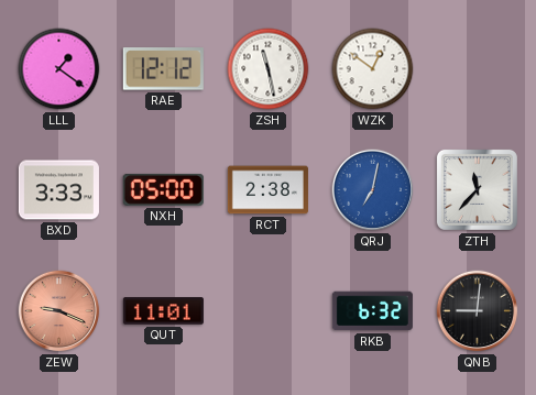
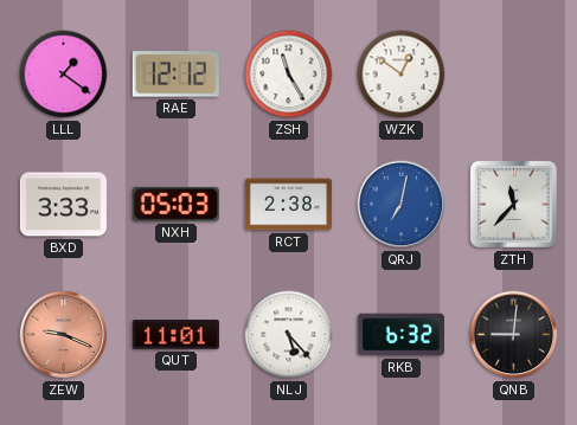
ZSH: 11:28 -> 11:25
NXH: 05:00 -> 05:03
NLJ: none -> 5:23
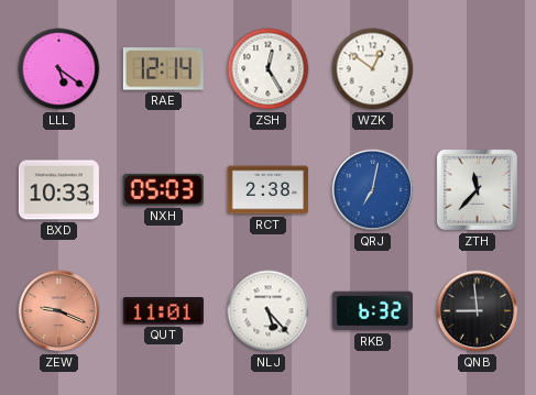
LLL: 1:21 -> 5:21
RAE: 12:12 -> 12:14
ZSH: 11:25 -> 12:25
BXD: 3:33 -> 10:33
QNB: 9:01 -> 8:59
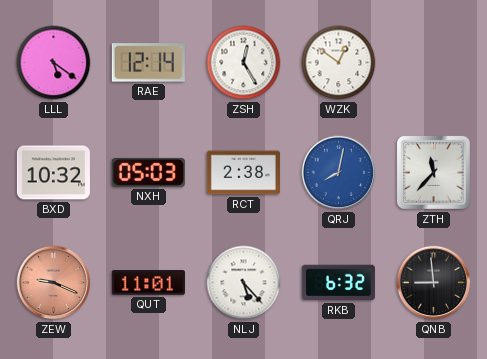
BXD: 10:33 -> 10:32
QRJ: 7:02 -> 8:02
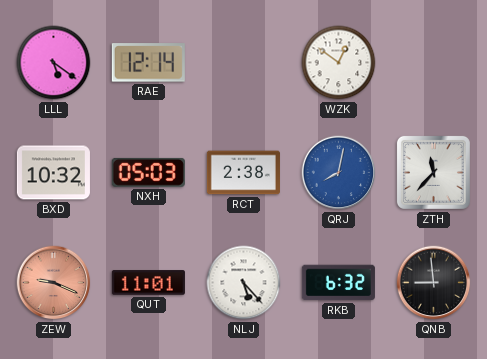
ZSH: 12:25 -> none
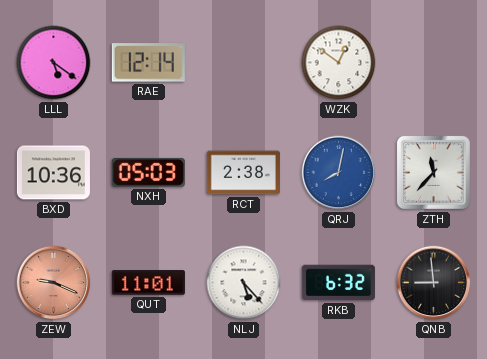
BXD: 10:32 -> 10:36
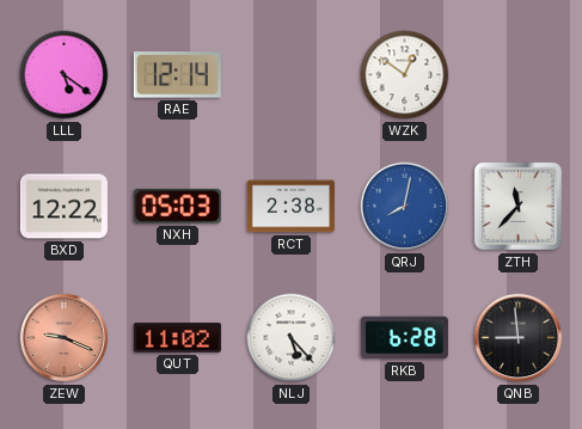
BXD: 10:36 -> 12:22
QUT: 11:01 -> 11:02
RKB: 6:32 -> 6:28
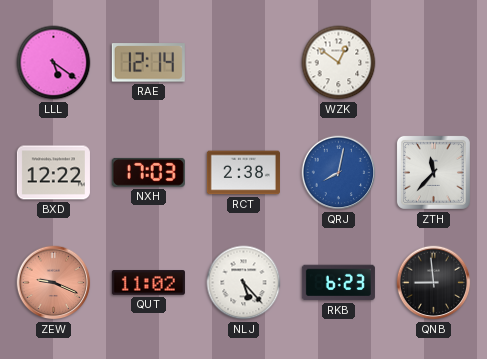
NXH: 05:03 -> 17:03
RKB: 6:28 -> 6:23
